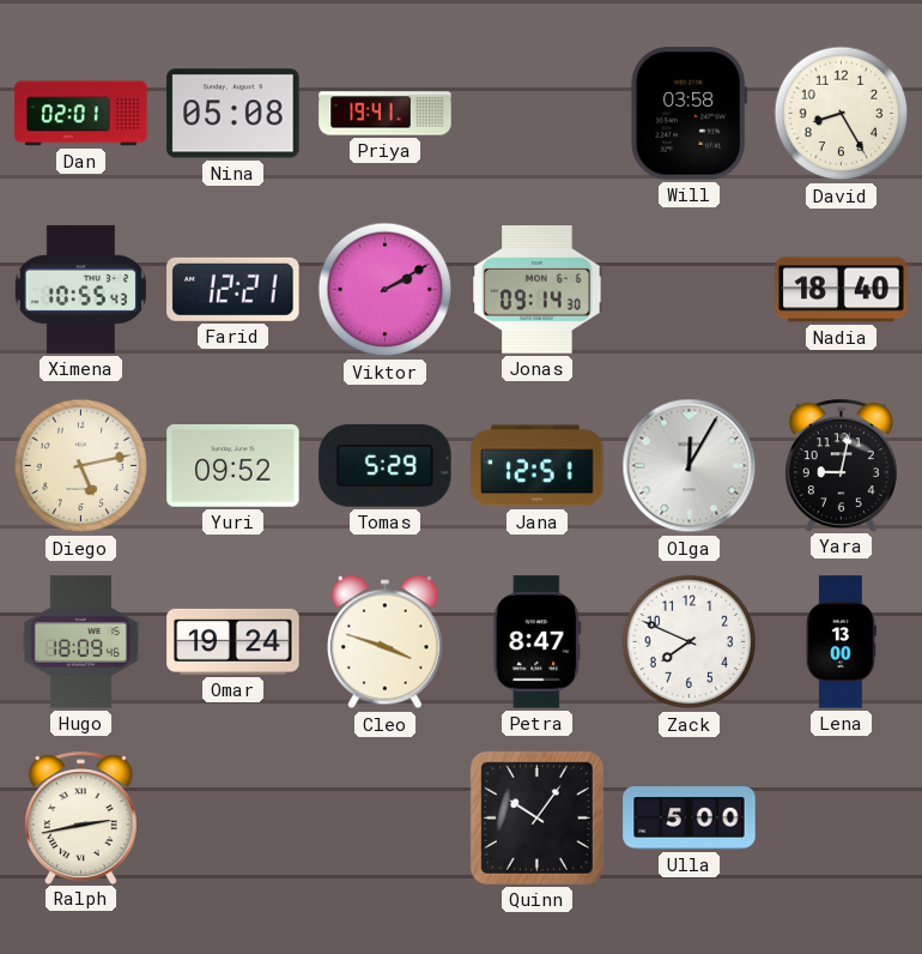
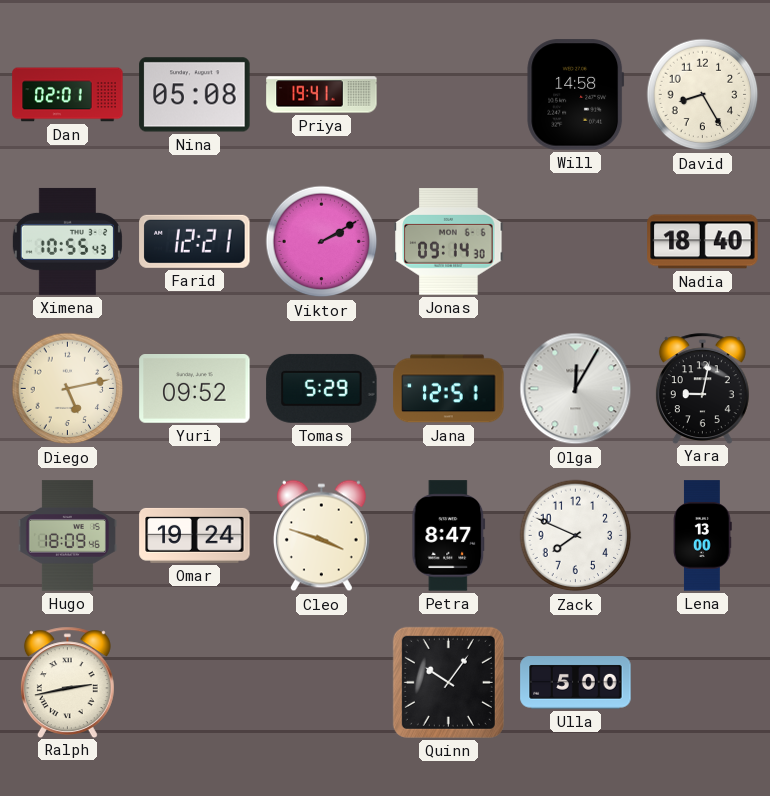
Will: 03:58 -> 14:58
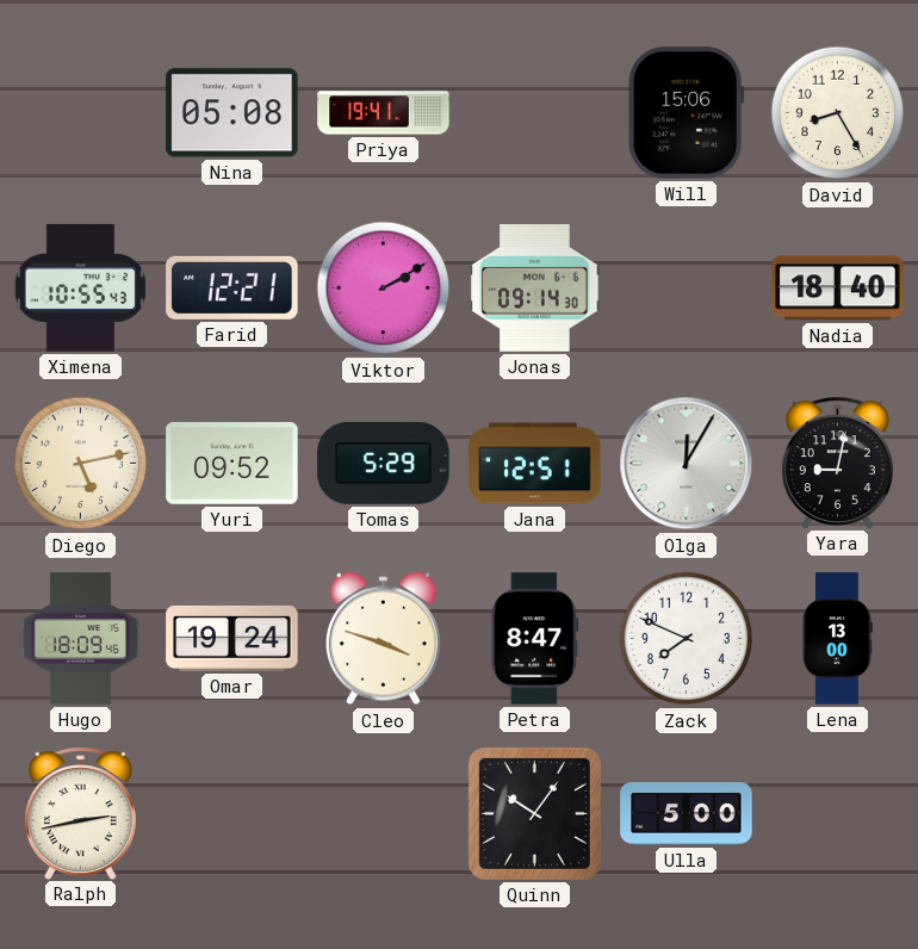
Dan: 02:01 -> none
Will: 14:58 -> 15:06
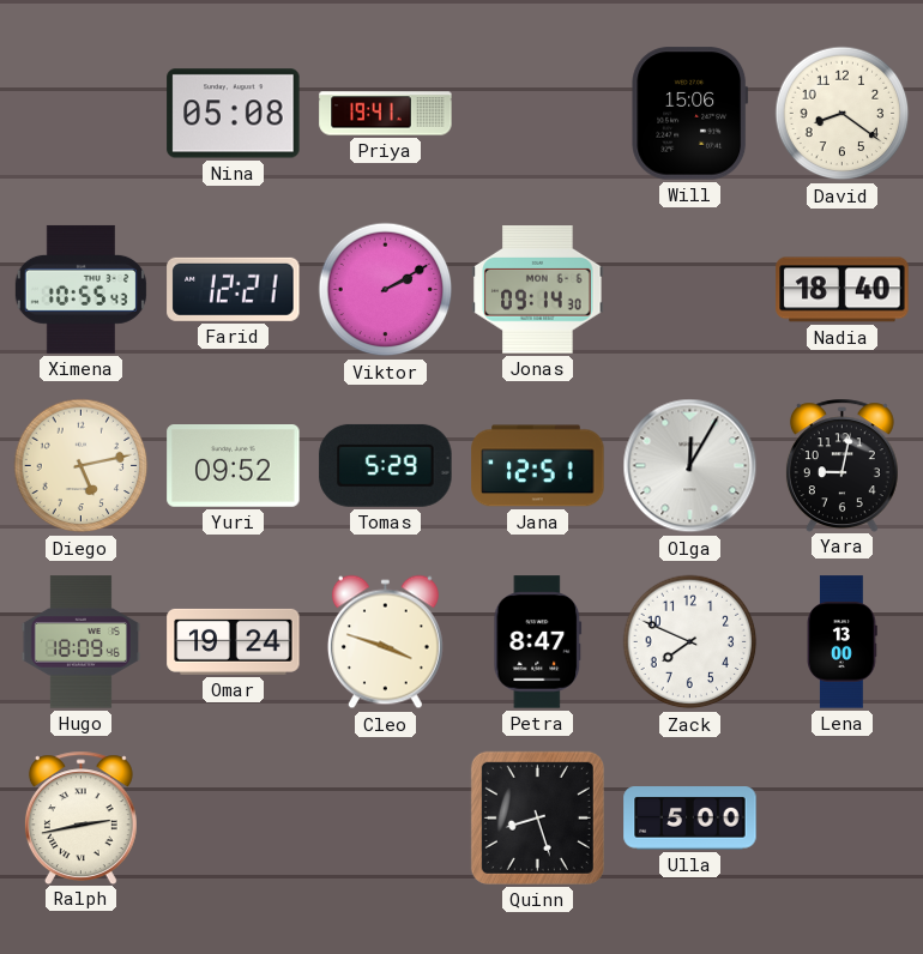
David: 8:25 -> 8:21
Quinn: 10:06 -> 8:27
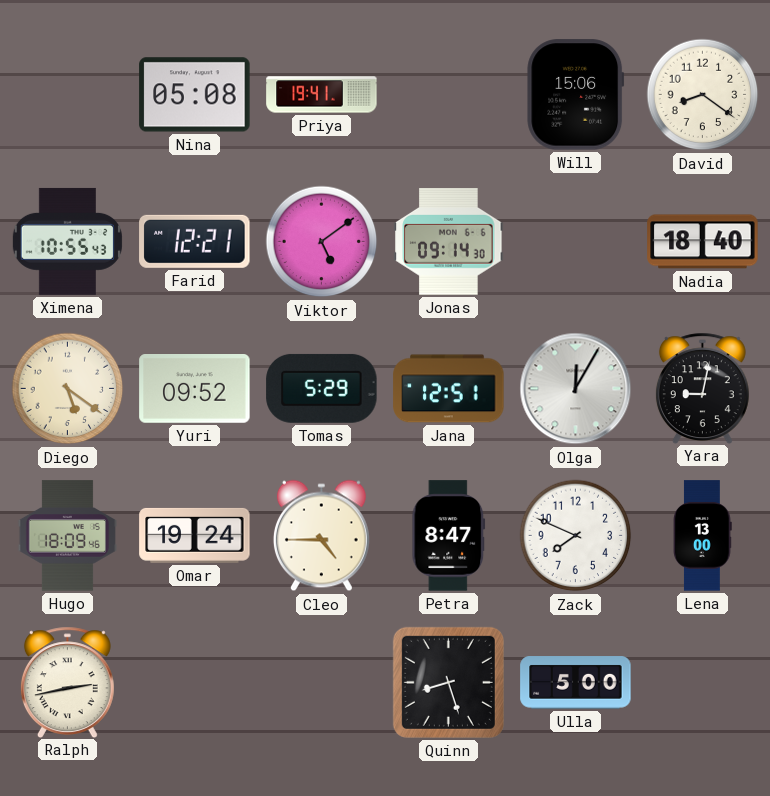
Viktor: 2:10 -> 5:09
Diego: 5:13 -> 5:21
Cleo: 3:48 -> 4:45
